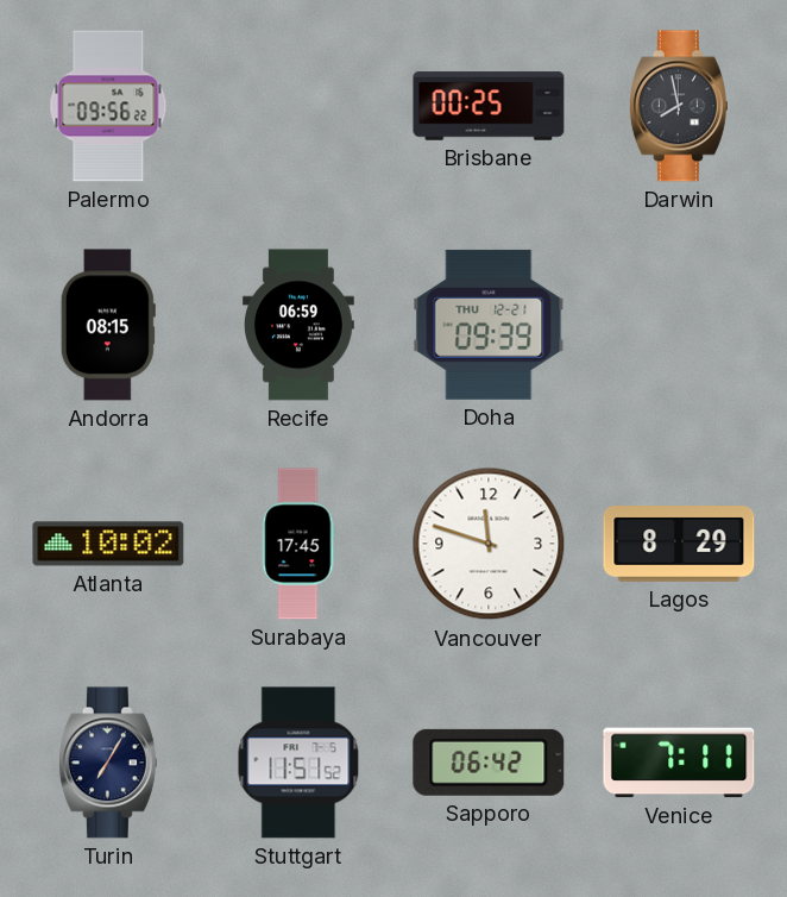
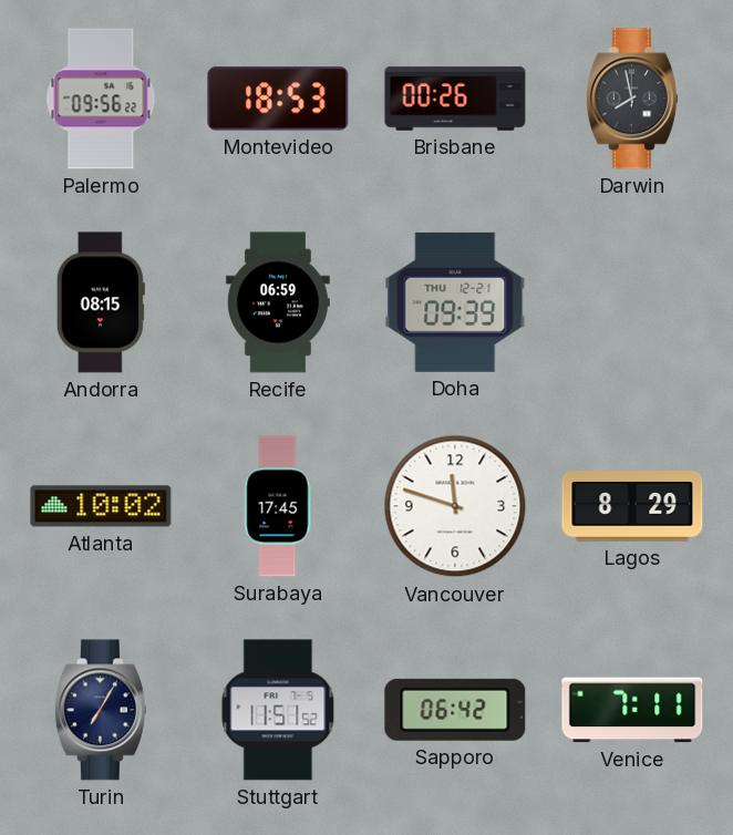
Montevideo: none -> 18:53
Brisbane: 00:25 -> 00:26
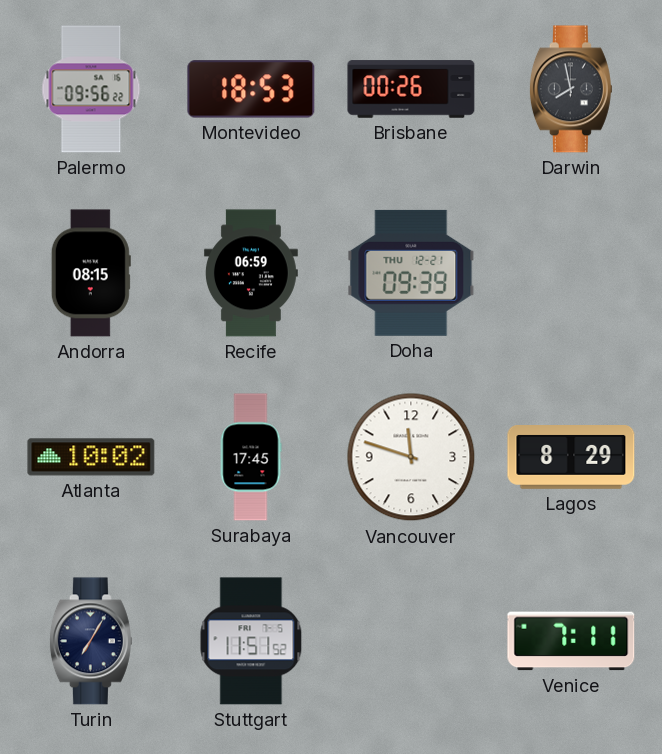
Sapporo: 06:42 -> none
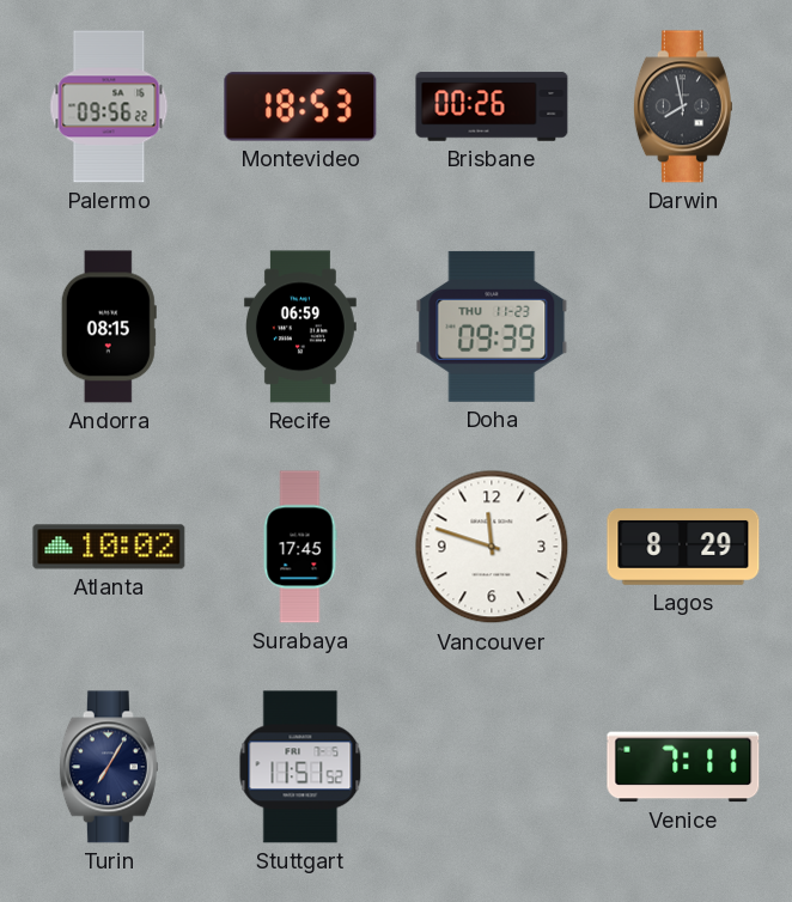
Doha date: THU 12-21 -> THU 11-23
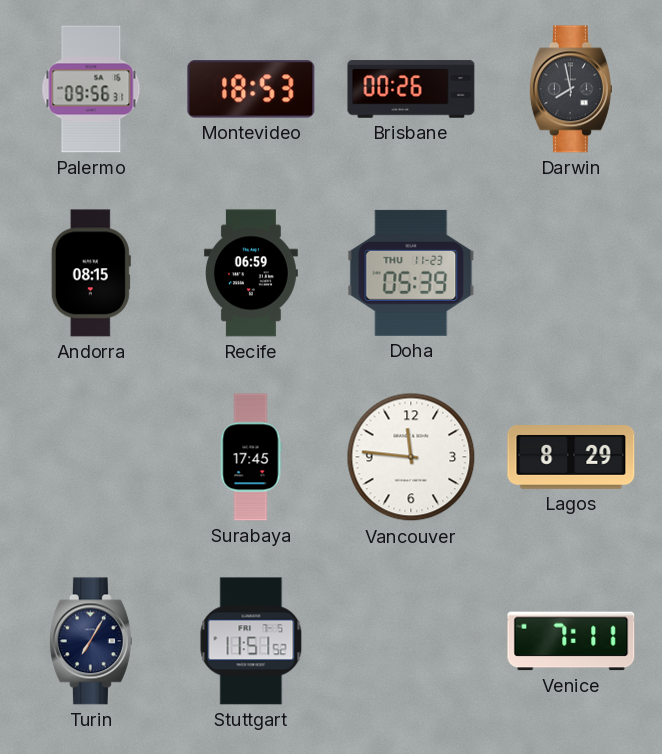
Palermo: 09:56:22 -> 09:56:31
Doha: 09:39 -> 05:39
Atlanta: 10:02 -> none
Vancouver: 11:48 -> 11:46
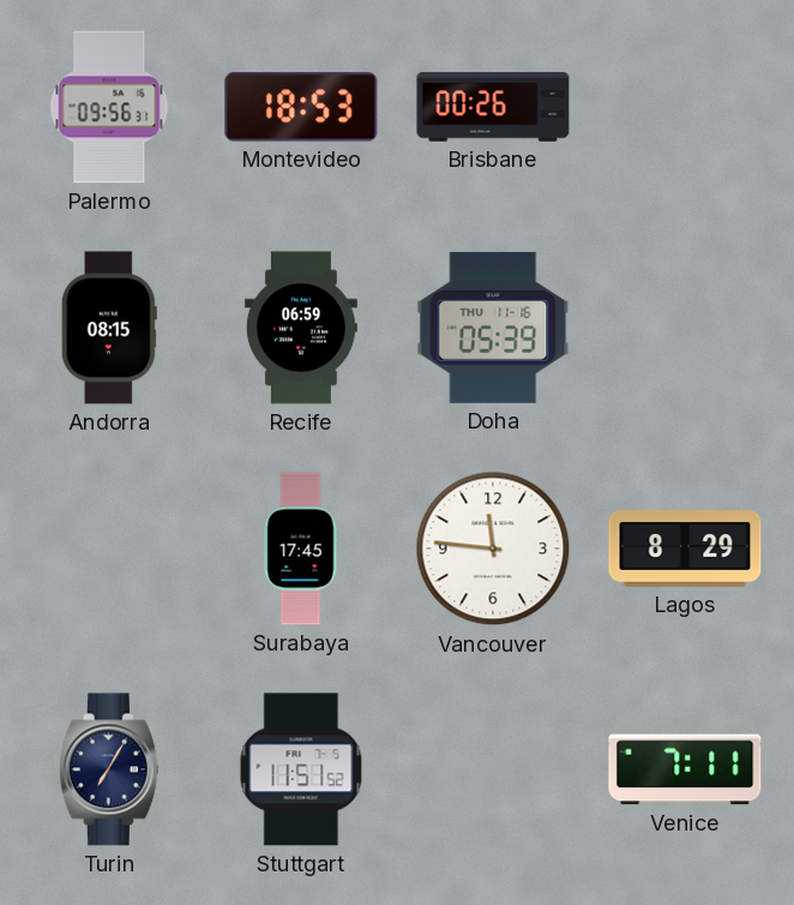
Darwin: 7:58 -> none
Doha date: THU 11-23 -> THU 11-16
